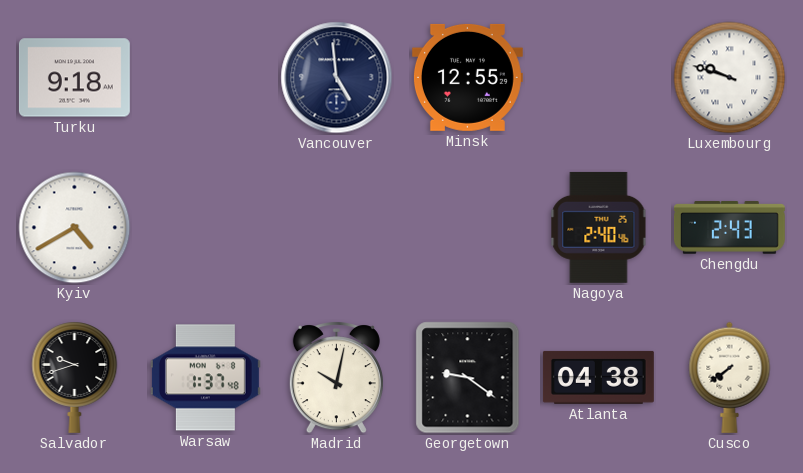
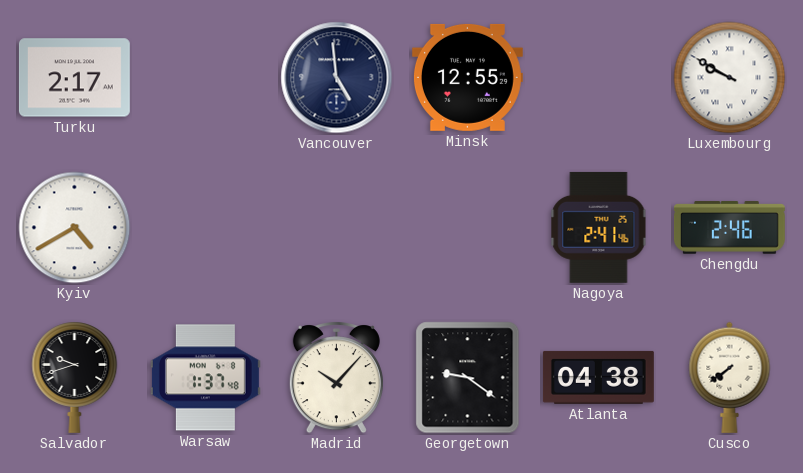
Turku: 9:18 -> 2:17
Luxembourg: 9:48 -> 9:50
Nagoya: 2:40 -> 2:41
Chengdu: 2:43 -> 2:46
Madrid: 10:02 -> 10:07
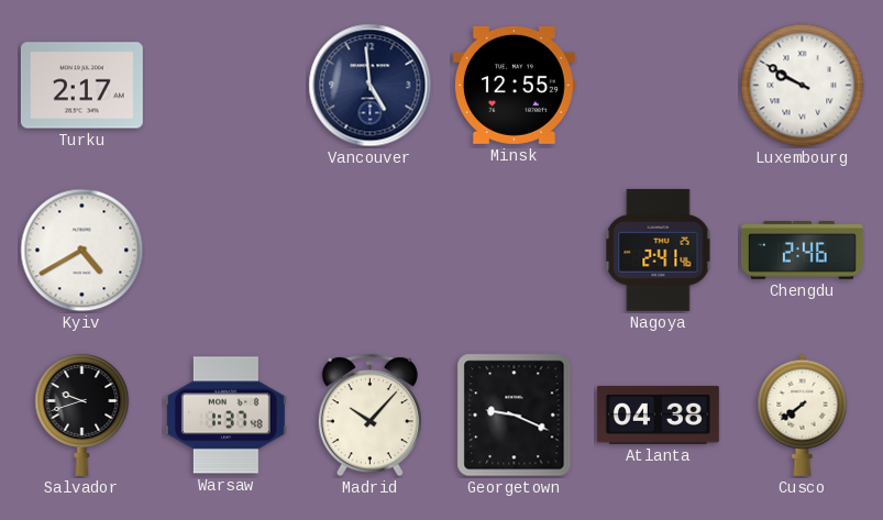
Georgetown: 9:21 -> 9:19
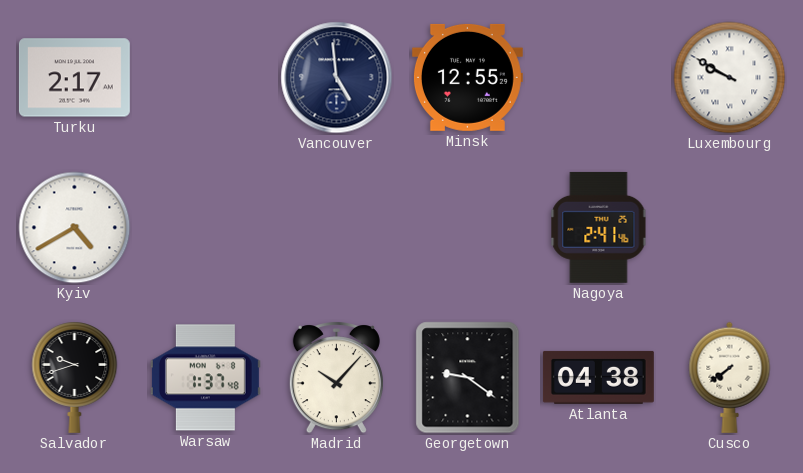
Chengdu: 2:46 -> none
Georgetown: 9:19 -> 9:21
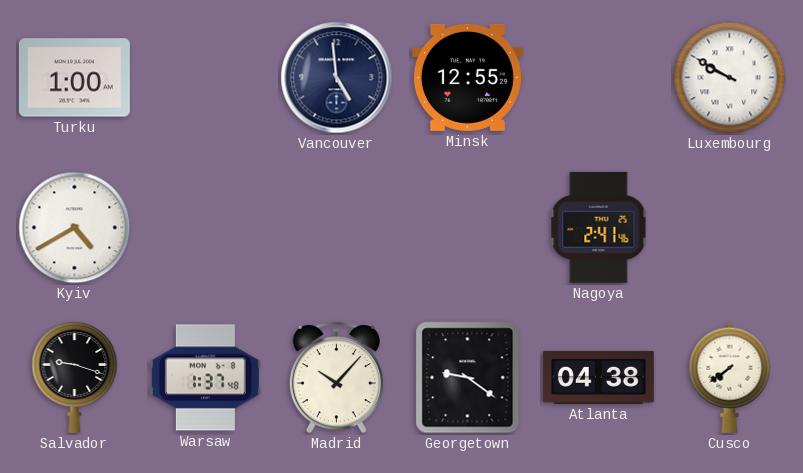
Turku: 2:17 -> 1:00
Salvador: 9:42 -> 9:18
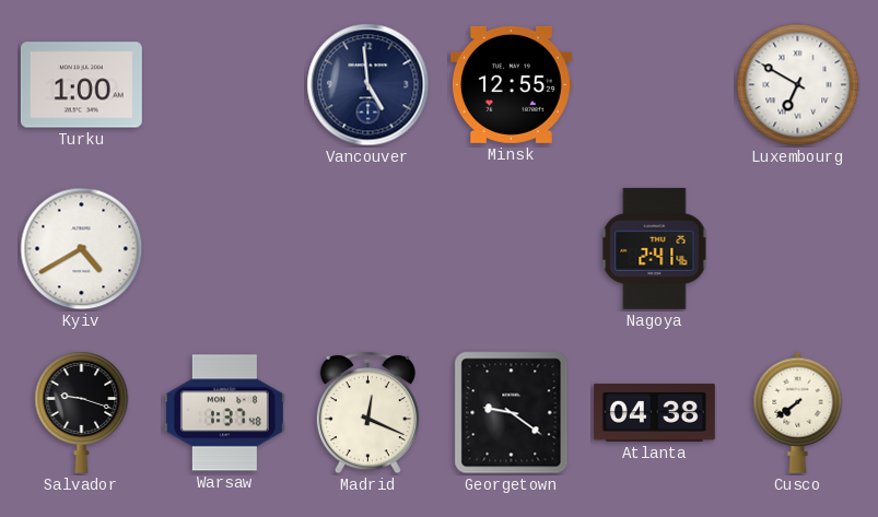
Luxembourg: 9:50 -> 6:50
Madrid: 10:07 -> 12:19
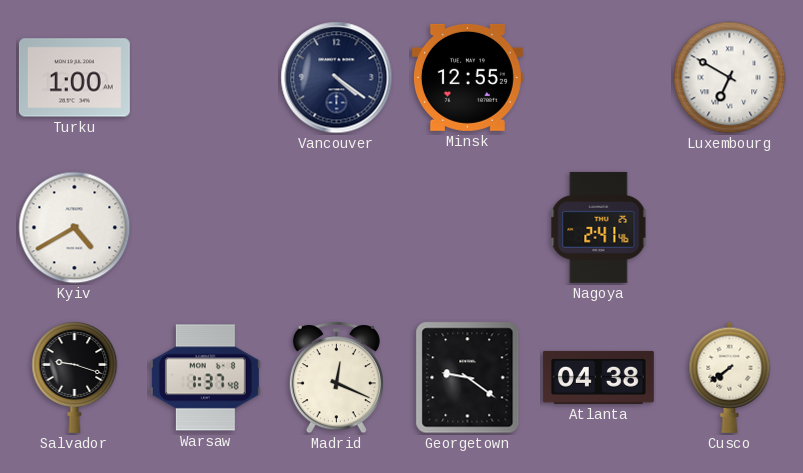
Vancouver: 4:59 -> 4:21
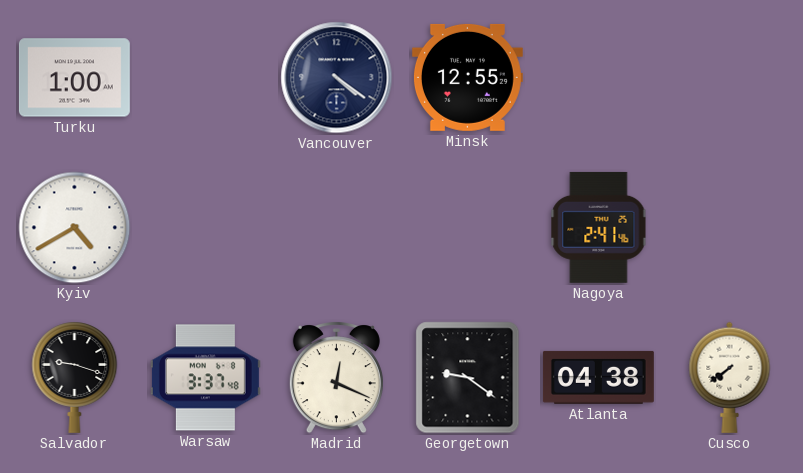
Luxembourg: 6:50 -> none
Warsaw: 1:37 -> 3:37
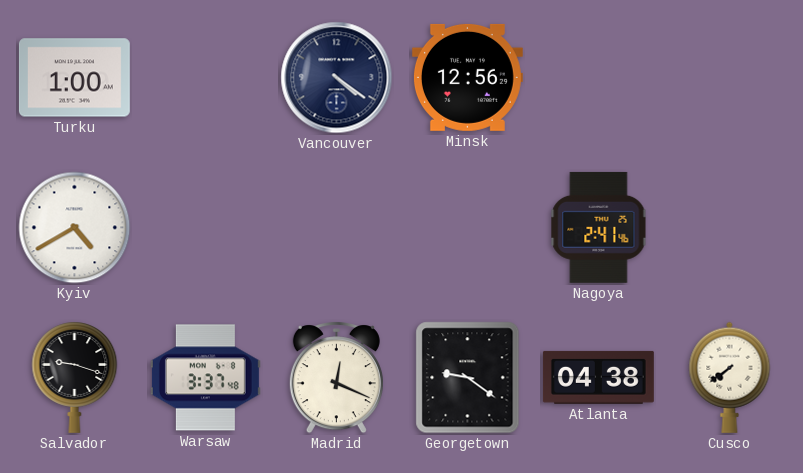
Minsk: 12:55 -> 12:56
